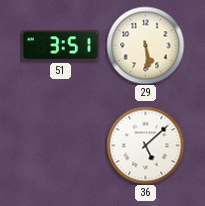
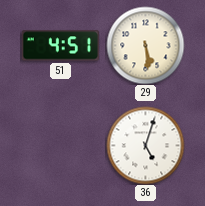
51: 3:51 -> 4:51
36: 5:08 -> 5:03
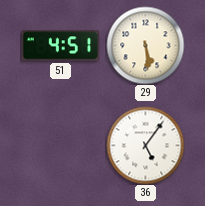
36: 5:03 -> 5:06
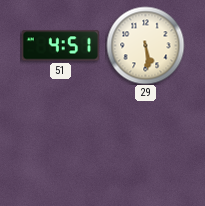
36: 5:06 -> none
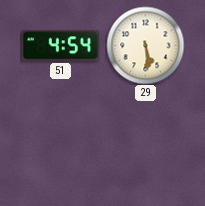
51: 4:51 -> 4:54
